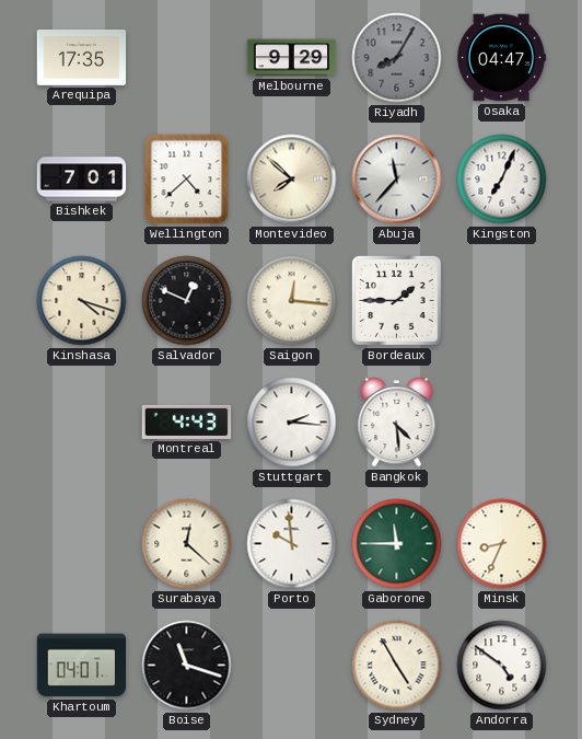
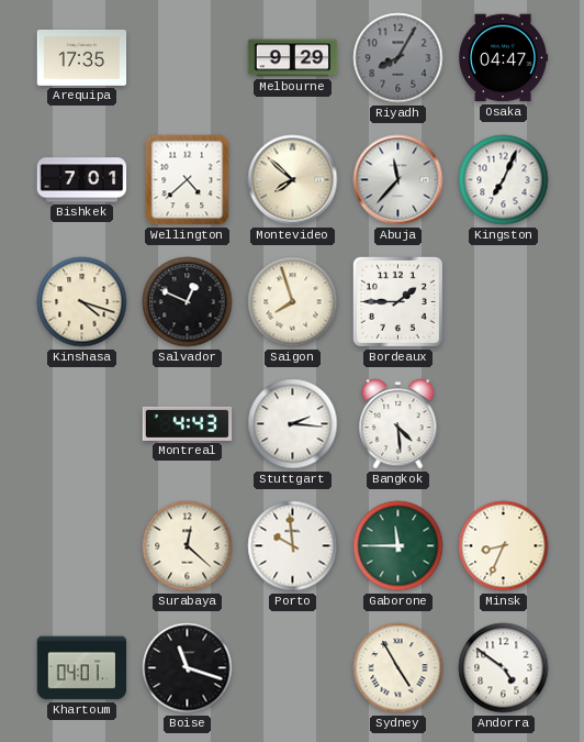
Saigon: 12:16 -> 7:57
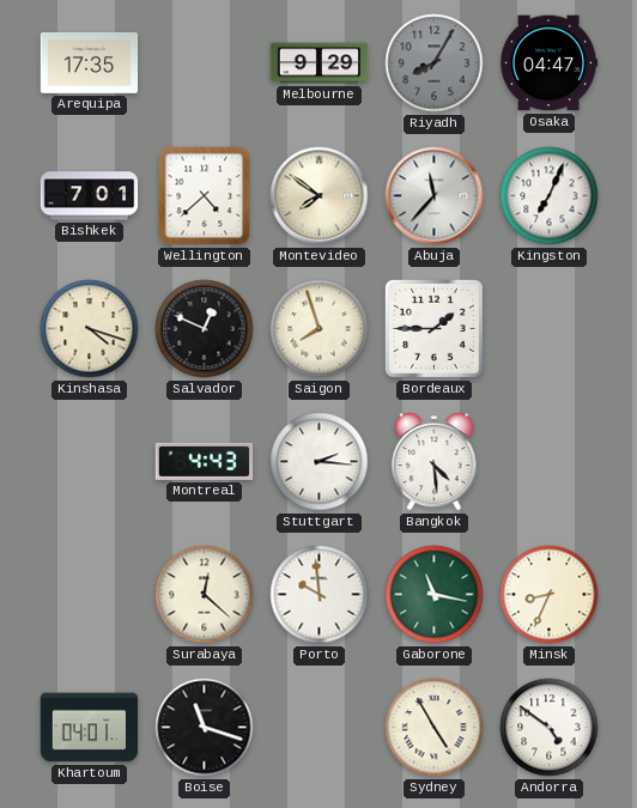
Montevideo: 7:52 -> 7:51
Gaborone: 11:45 -> 11:17
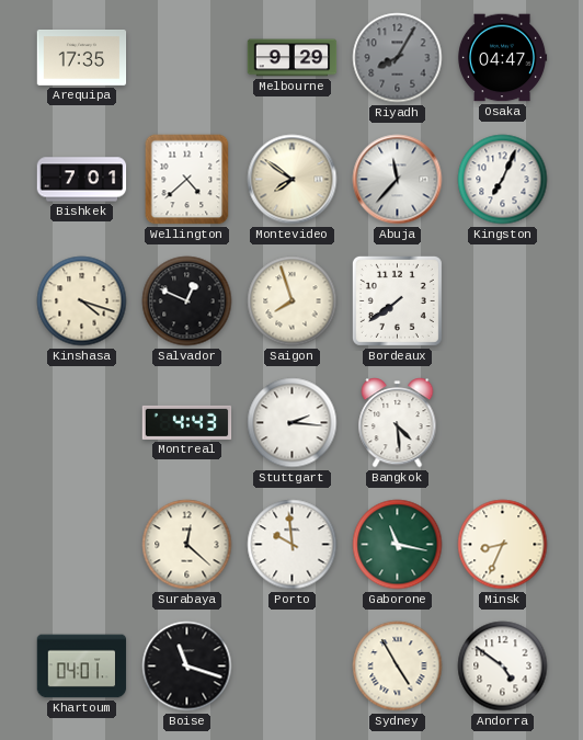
Bordeaux: 1:45 -> 7:39
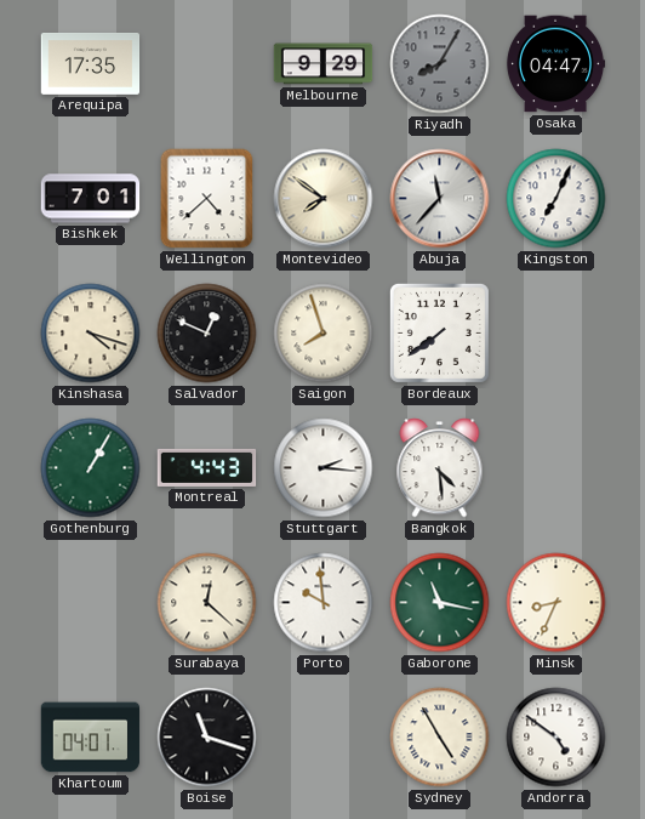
Gothenburg: none -> 1:05
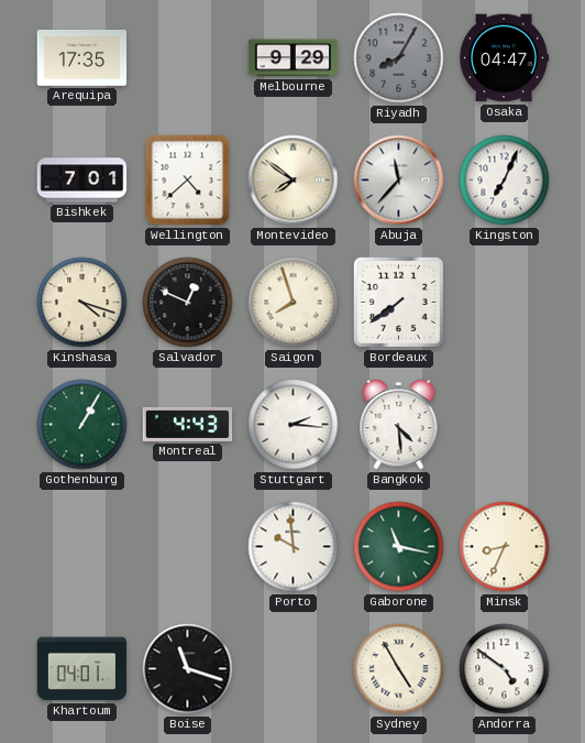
Surabaya: 12:22 -> none
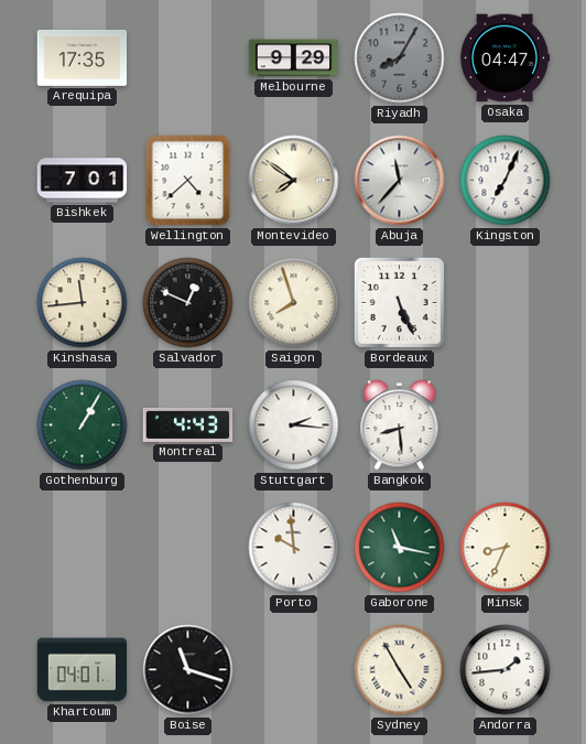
Kinshasa: 4:18 -> 11:44
Bordeaux: 7:39 -> 5:26
Bangkok: 4:29 -> 8:29
Andorra: 4:51 -> 1:44
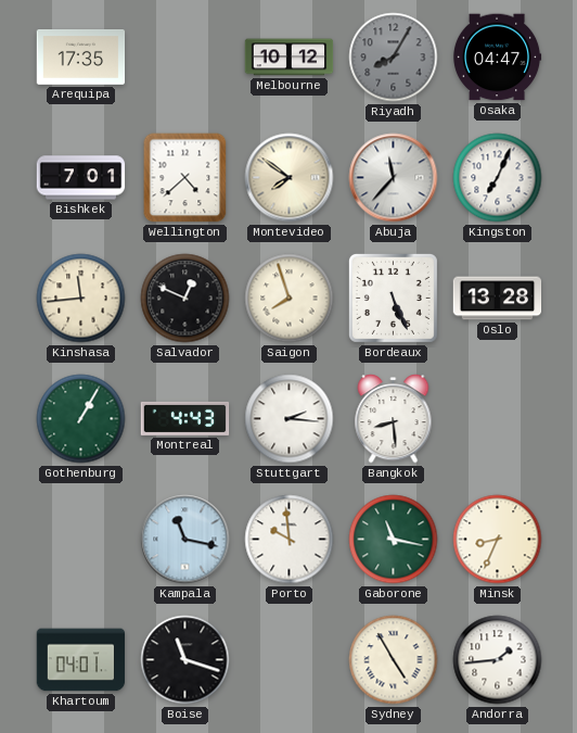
Melbourne: 9:29 -> 10:12
Oslo: none -> 13:28
Kampala: none -> 11:17
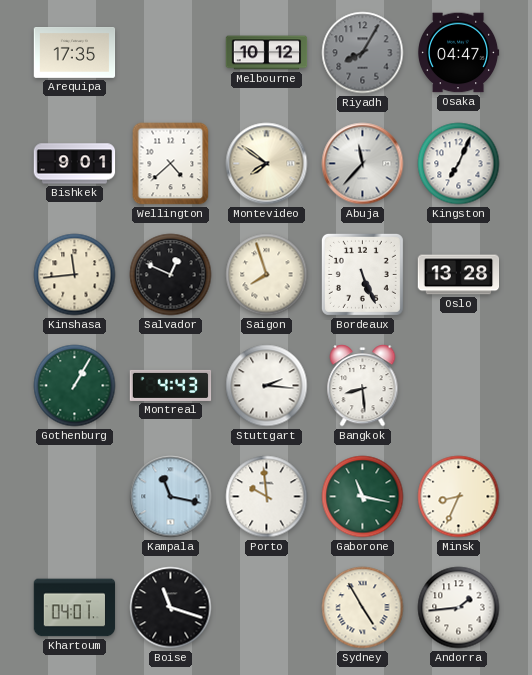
Bishkek: 7:01 -> 9:01
